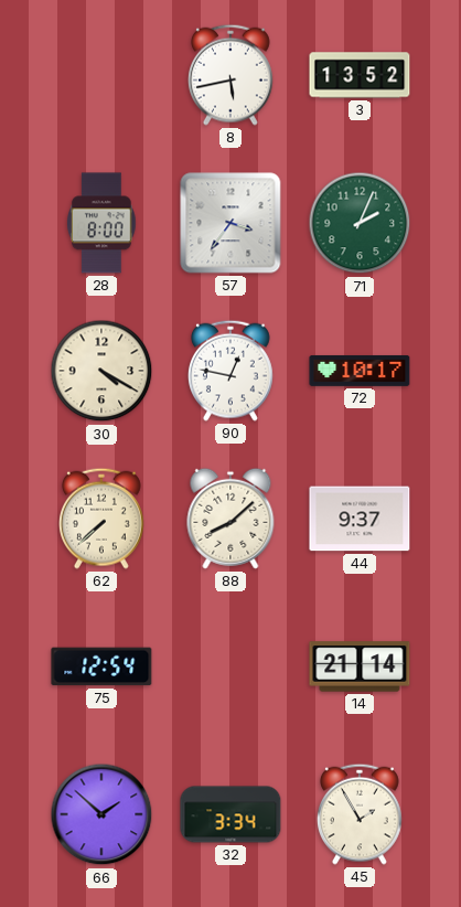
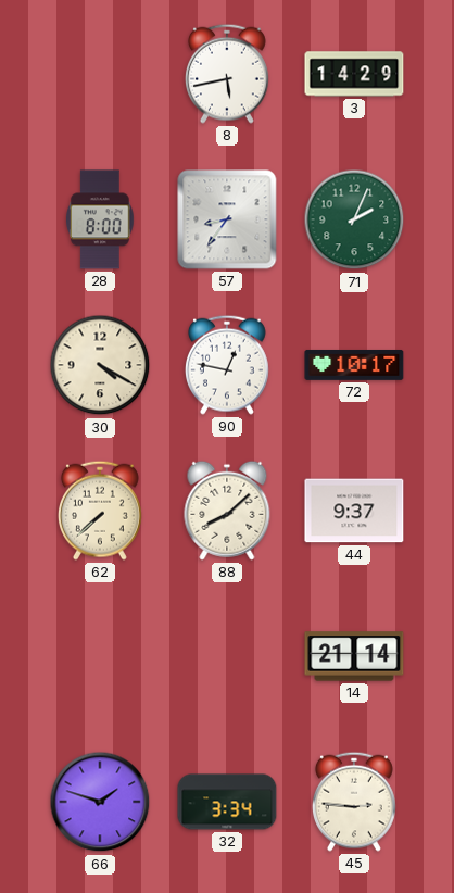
3: 13:52 -> 14:29
57: 3:36 -> 8:36
75: 12:54 -> none
66: 1:52 -> 1:48
45: 1:55 -> 2:46
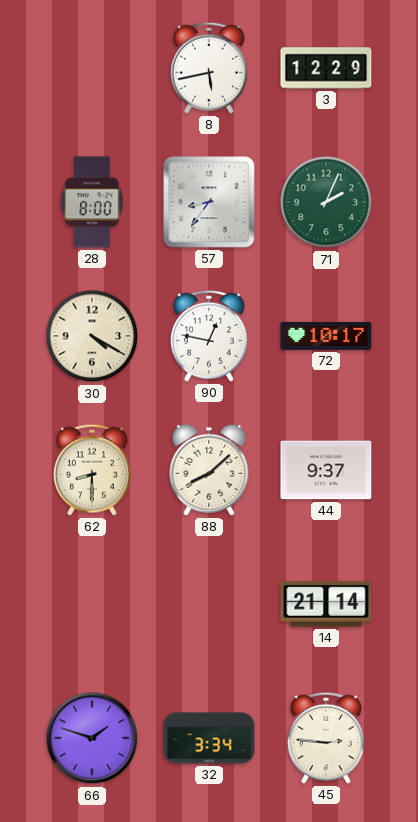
3: 14:29 -> 12:29
62: 7:38 -> 8:30
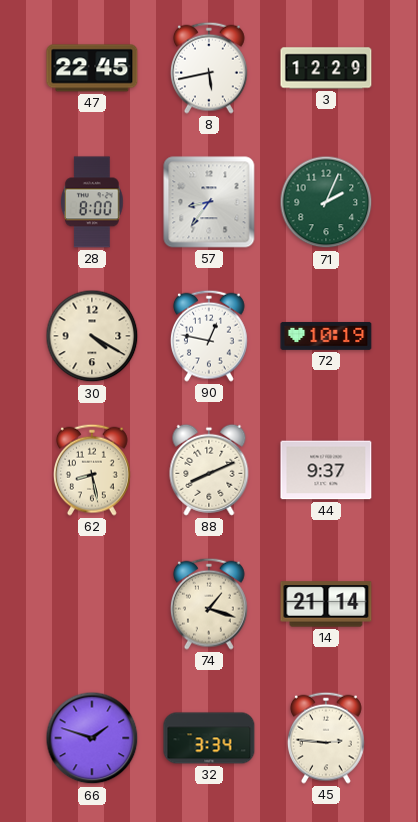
47: none -> 22:45
72: 10:17 -> 10:19
62: 8:30 -> 8:28
88: 8:08 -> 8:11
74: none -> 1:18
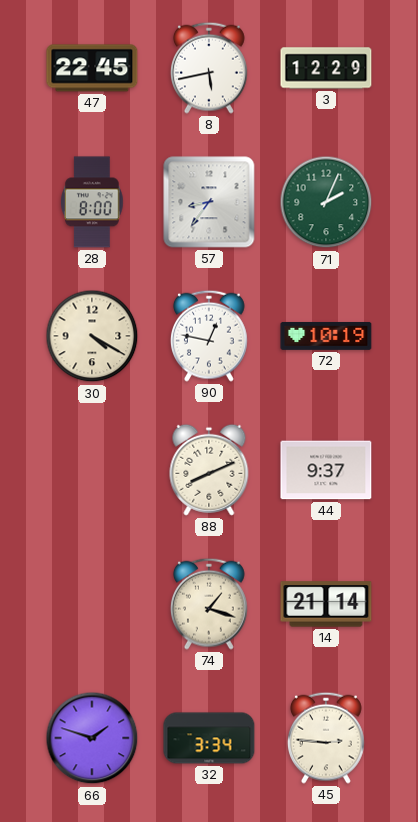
62: 8:28 -> none
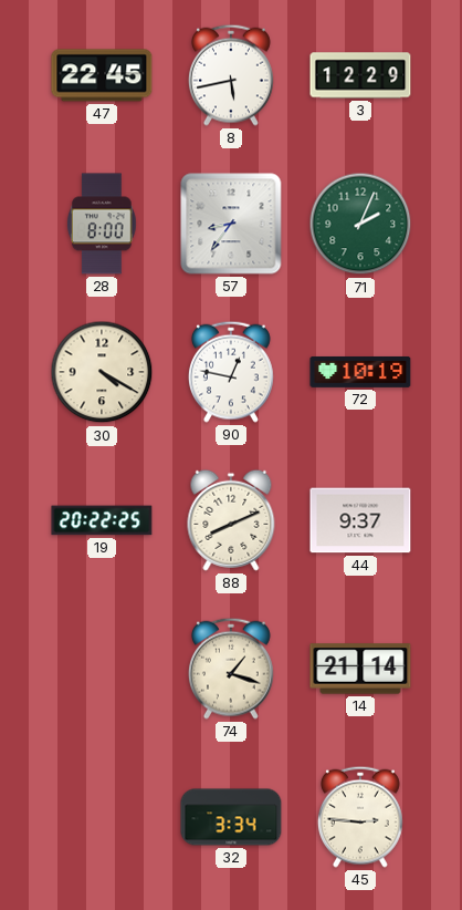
19: none -> 20:22
66: 1:48 -> none
